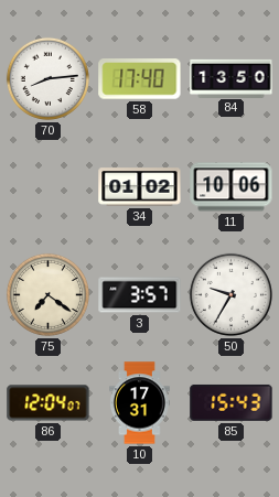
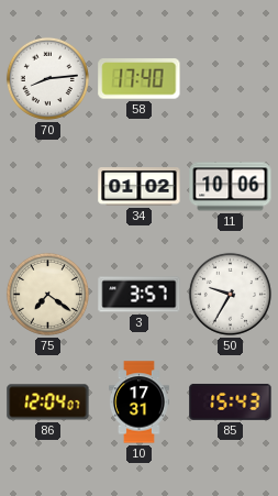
84: 13:50 -> none
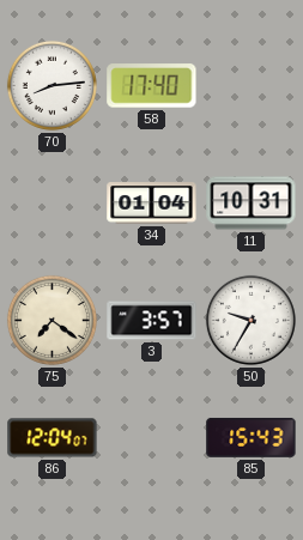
34: 01:02 -> 01:04
11: 10:06 -> 10:31
10: 17:31 -> none
